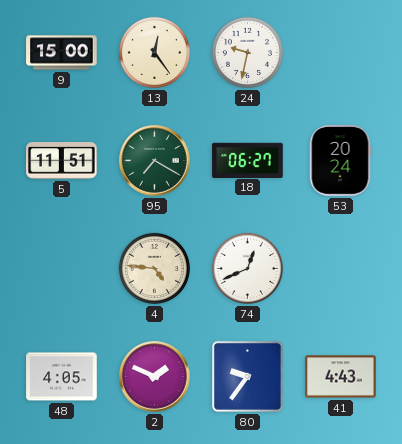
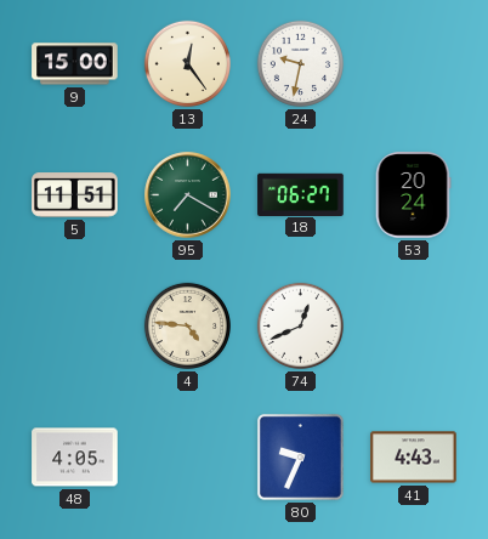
2: 1:49 -> none
80: 9:36 -> 9:34
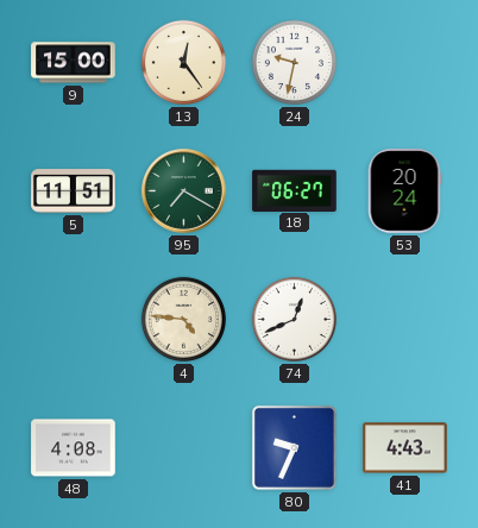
48: 4:05 -> 4:08
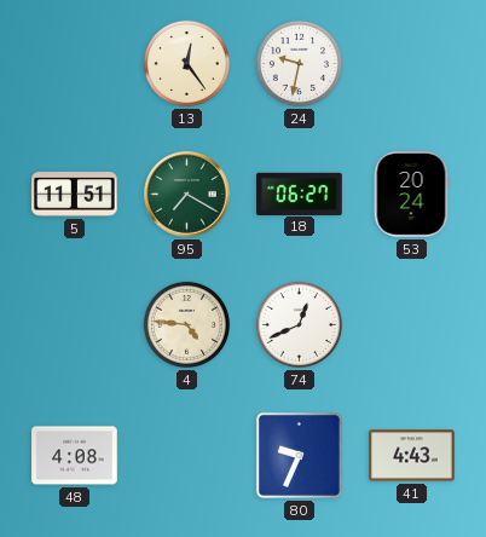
9: 15:00 -> none
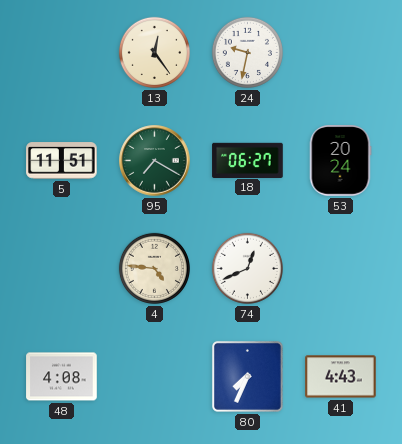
80: 9:34 -> 7:34
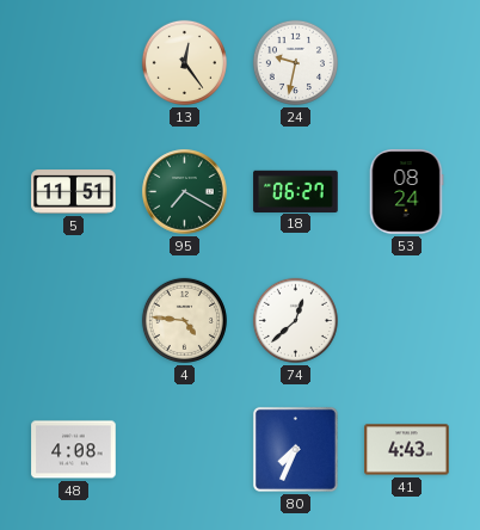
53: 20:24 -> 08:24
74: 12:41 -> 12:38
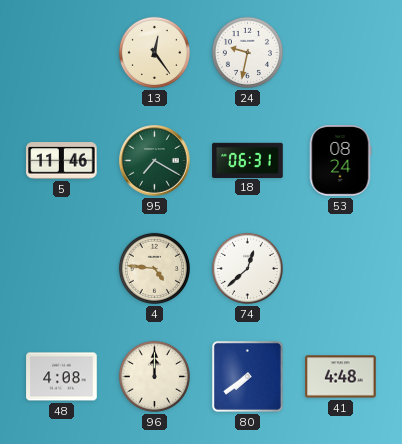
5: 11:51 -> 11:46
18: 06:27 -> 06:31
96: none -> 12:00
80: 7:34 -> 7:39
41: 4:43 -> 4:48
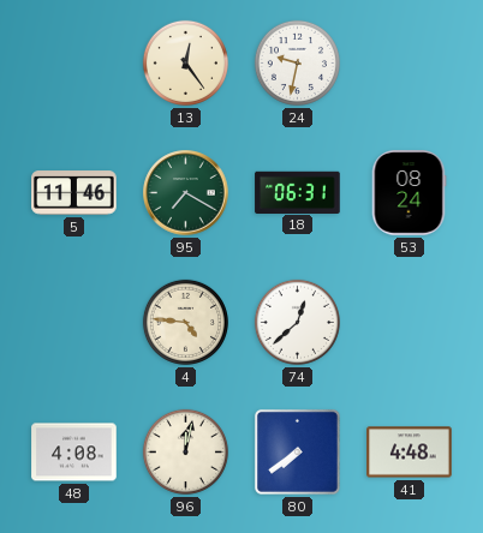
96: 12:00 -> 12:02
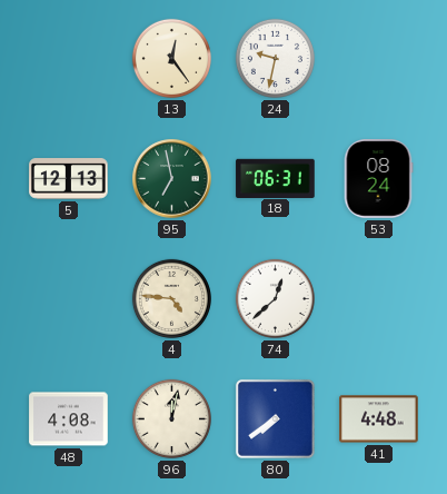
5: 11:46 -> 12:13
95: 7:20 -> 6:58
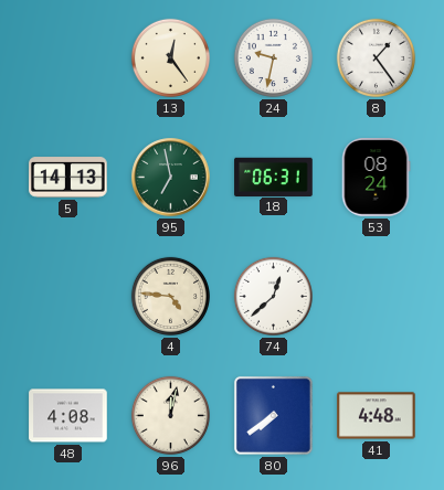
8: none -> 1:24
5: 12:13 -> 14:13
